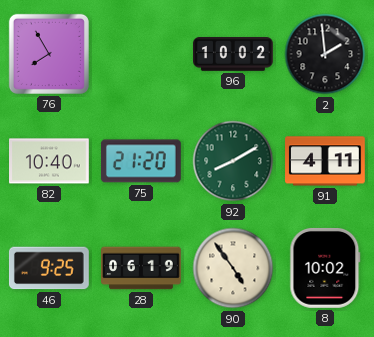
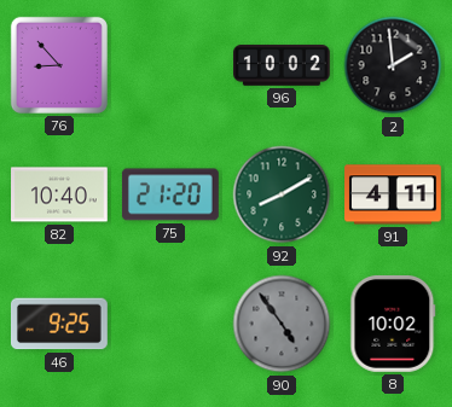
76: 7:55 -> 8:53
28: 06:19 -> none
90 dial: cream -> grey
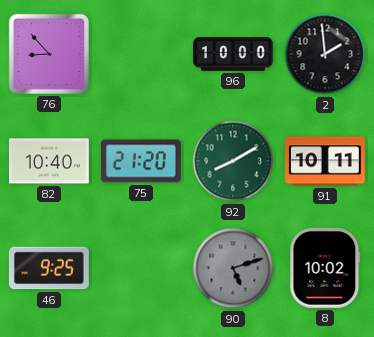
96: 10:02 -> 10:00
91: 4:11 -> 10:11
90: 4:54 -> 5:12
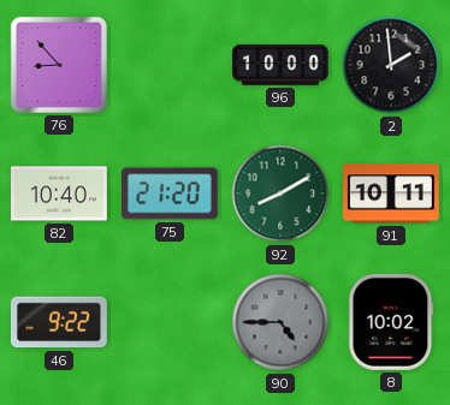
46: 9:25 -> 9:22
90: 5:12 -> 4:45
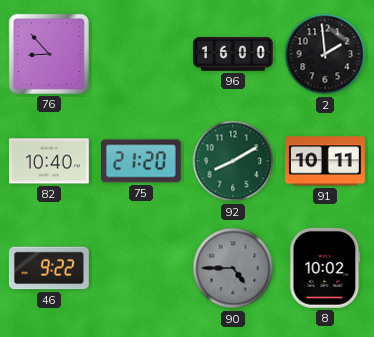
96: 10:00 -> 16:00
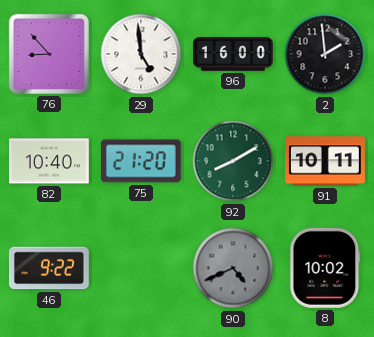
29: none -> 4:59
90: 4:45 -> 4:41
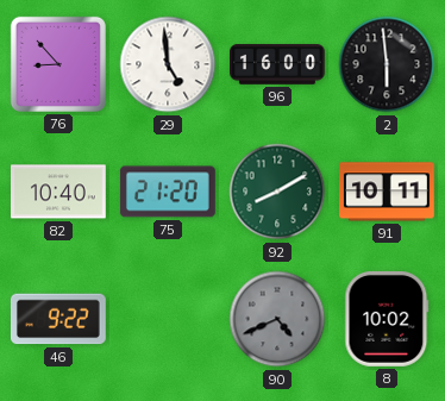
2: 1:59 -> 5:59
